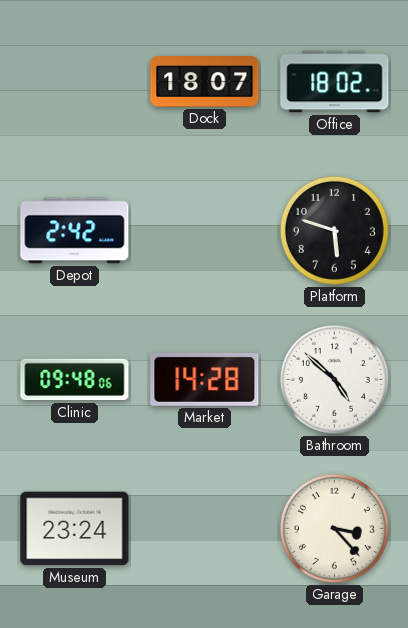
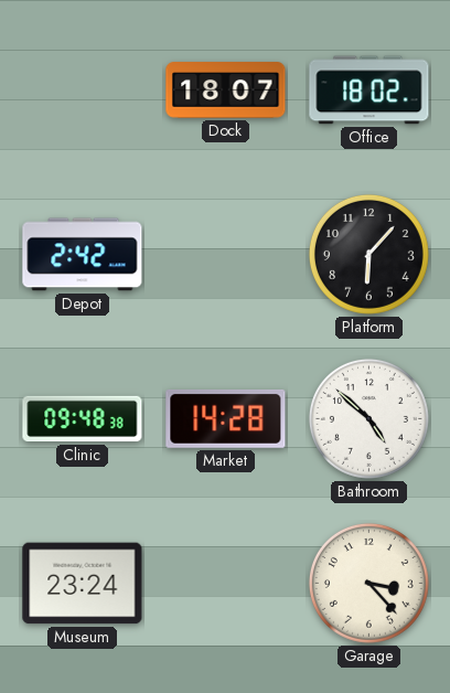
Platform: 5:48 -> 6:07
Clinic: 09:48:06 -> 09:48:38
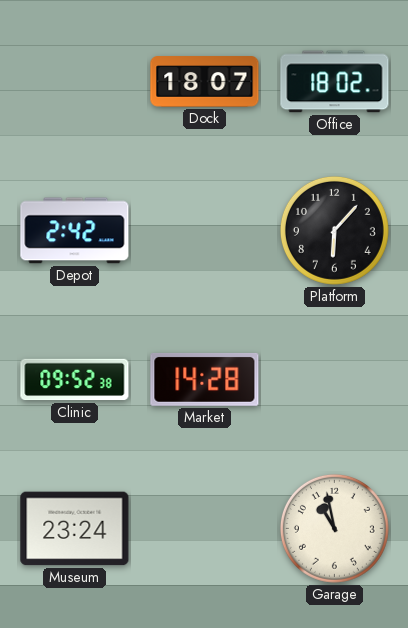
Clinic: 09:48 -> 09:52
Bathroom: 4:52 -> none
Garage: 3:23 -> 10:58
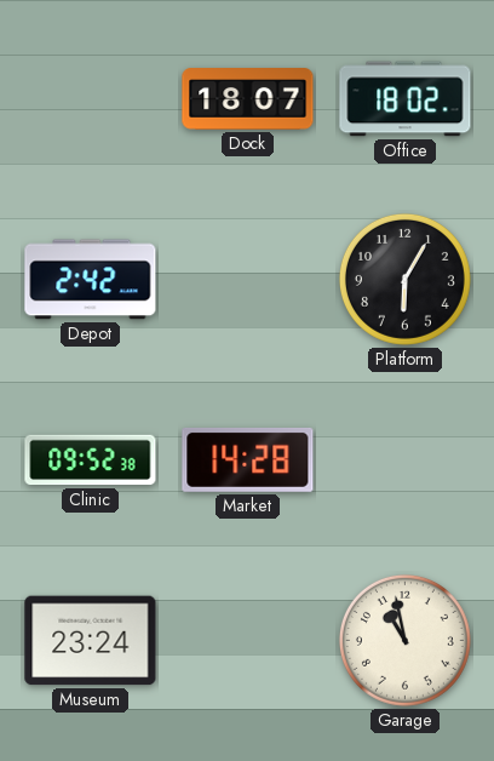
Platform: 6:07 -> 6:05
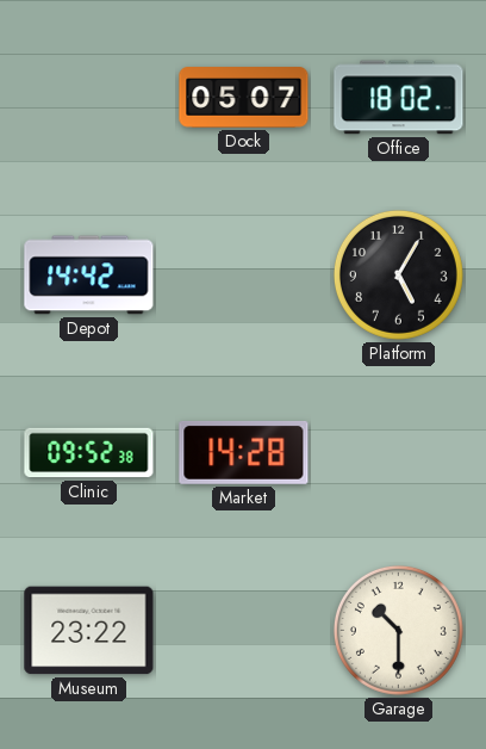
Dock: 18:07 -> 05:07
Depot: 2:42 -> 14:42
Platform: 6:05 -> 5:05
Museum: 23:24 -> 23:22
Garage: 10:58 -> 10:30
